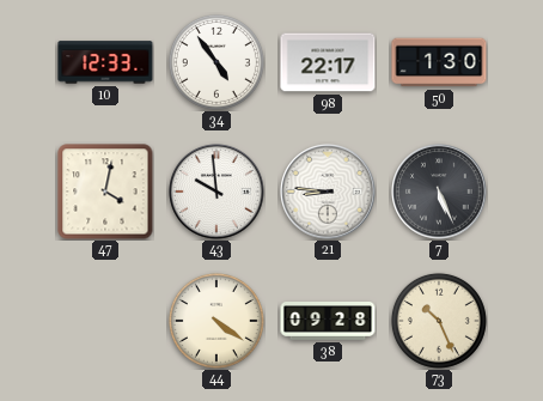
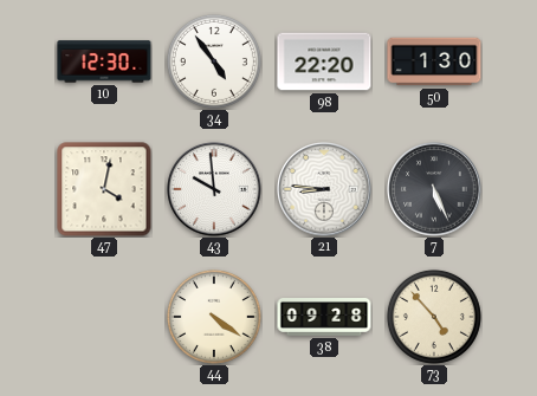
10: 12:33 -> 12:30
98: 22:17 -> 22:20
73: 10:26 -> 4:53
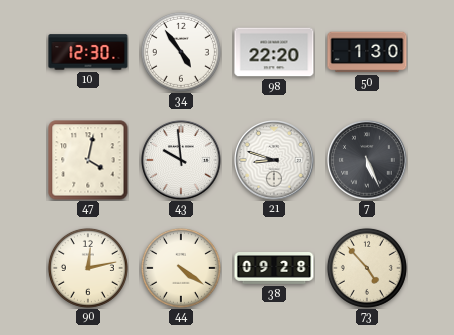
21: 8:46 -> 8:48
90: none -> 12:13
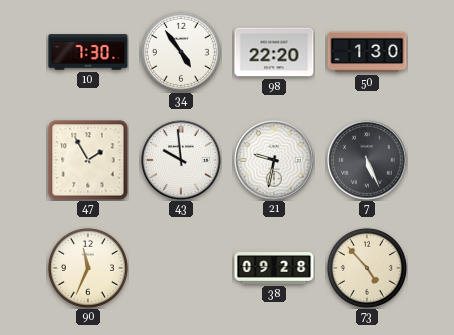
10: 12:30 -> 7:30
47: 4:02 -> 1:55
21: 8:48 -> 9:32
90: 12:13 -> 11:34
44: 4:21 -> none
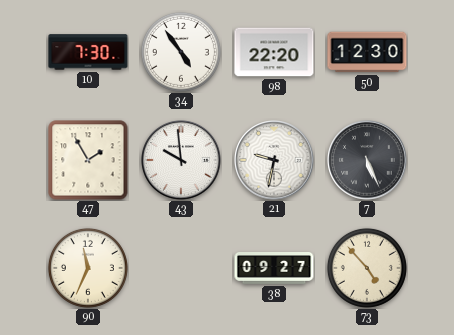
50: 1:30 -> 12:30
38: 09:28 -> 09:27
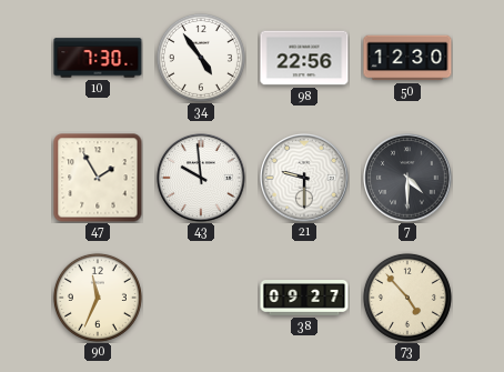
98: 22:20 -> 22:56
21: 9:32 -> 9:30
7: 5:26 -> 4:30
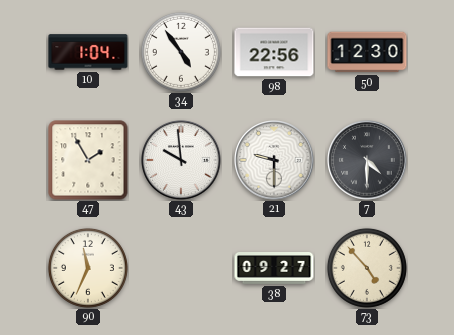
10: 7:30 -> 1:04
